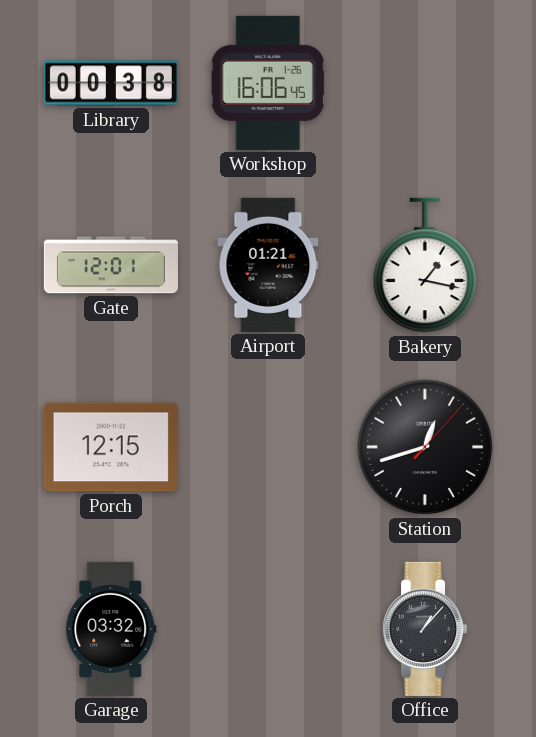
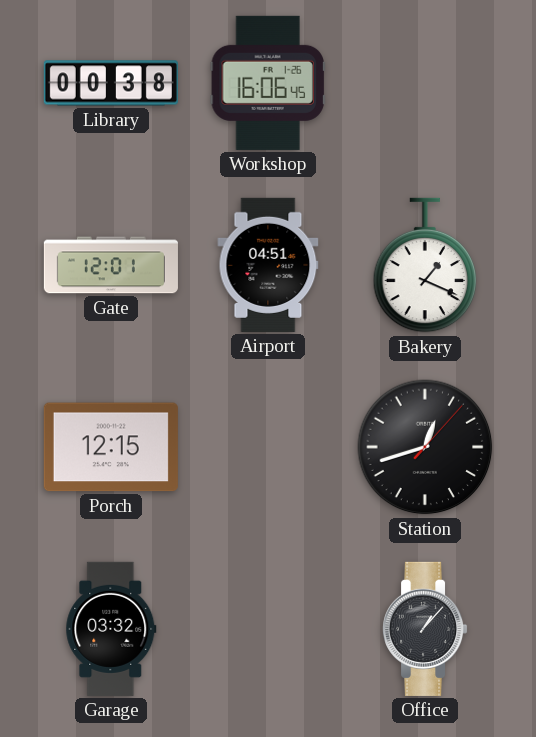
Airport: 01:21 -> 04:51
Bakery: 1:17 -> 1:19
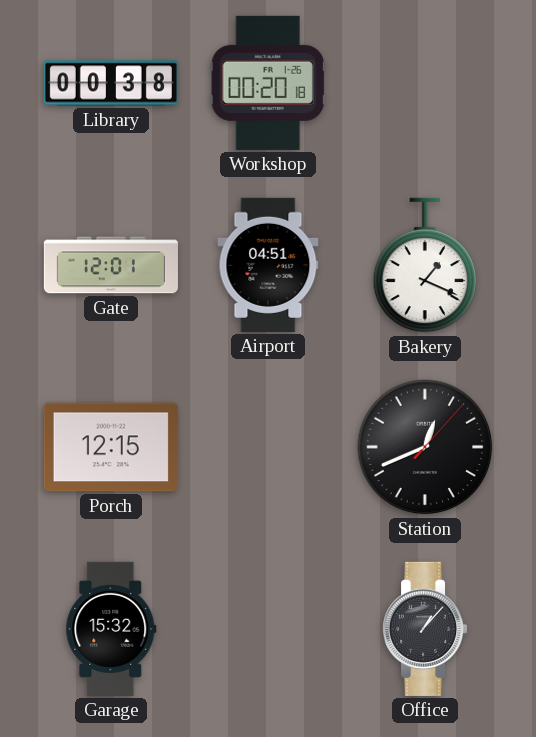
Workshop: 16:06 -> 00:20
Station: 12:42 -> 12:41
Garage: 03:32 -> 15:32
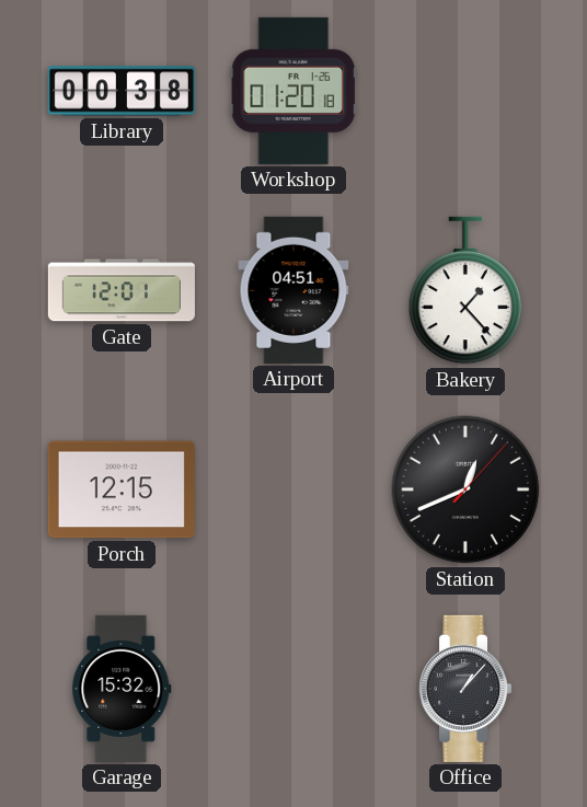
Workshop: 00:20 -> 01:20
Bakery: 1:19 -> 1:23
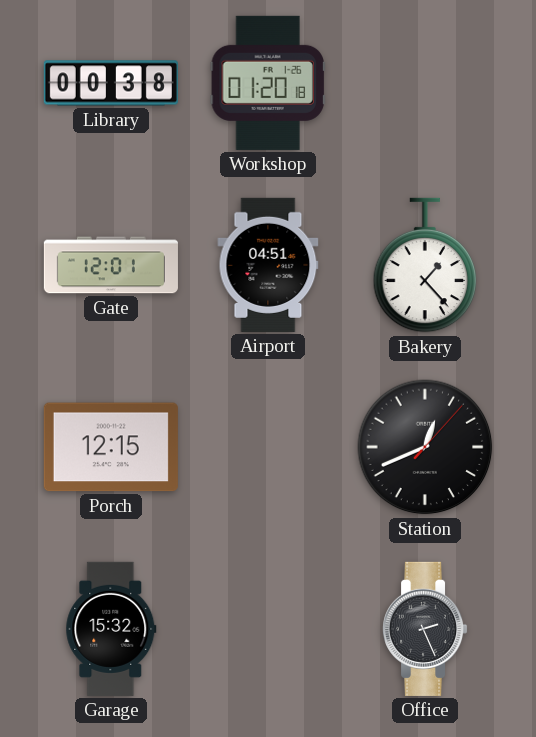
Office: 1:07 -> 2:26
